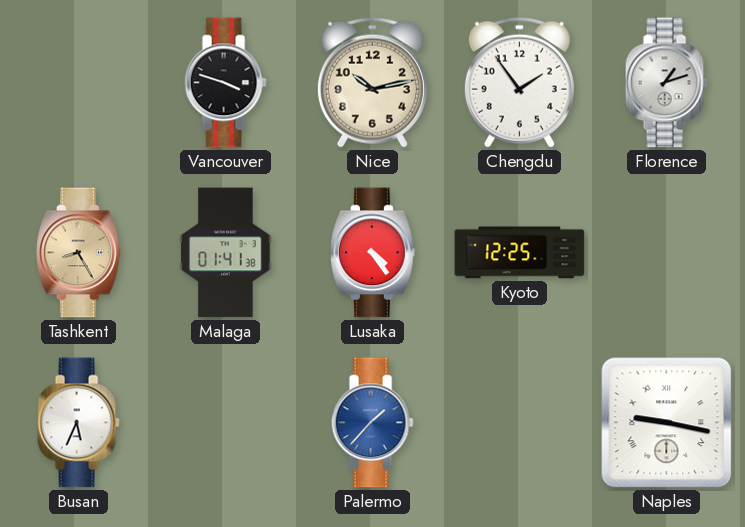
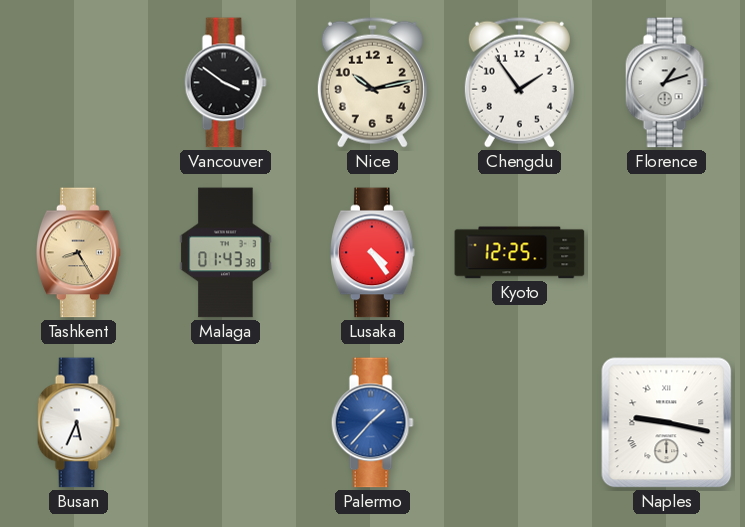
Vancouver: 3:48 -> 3:51
Malaga: 01:41 -> 01:43
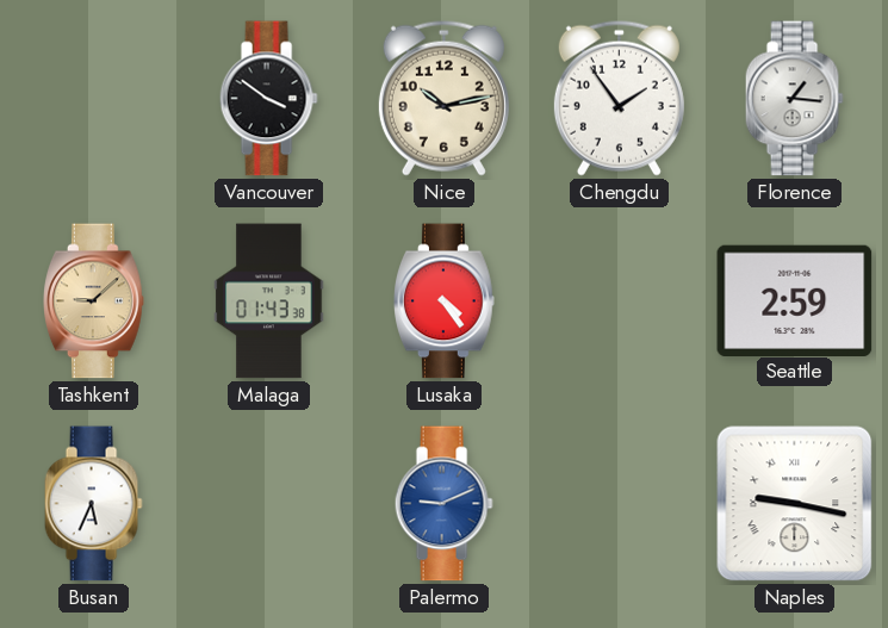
Florence: 1:12 -> 1:16
Tashkent: 8:25 -> 9:08
Kyoto: 12:25 -> none
Seattle: none -> 2:59
Palermo: 1:37 -> 9:11
